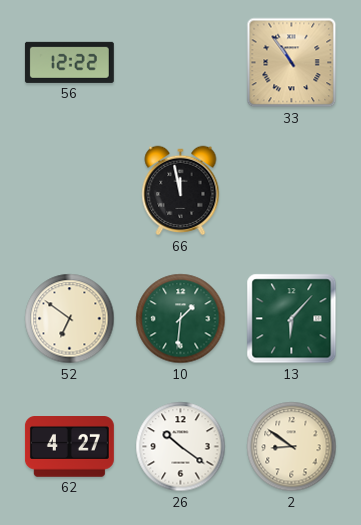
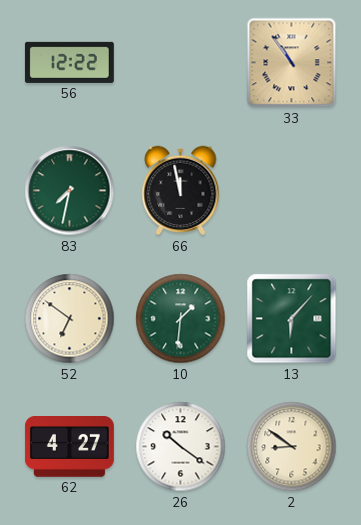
83: none -> 7:32
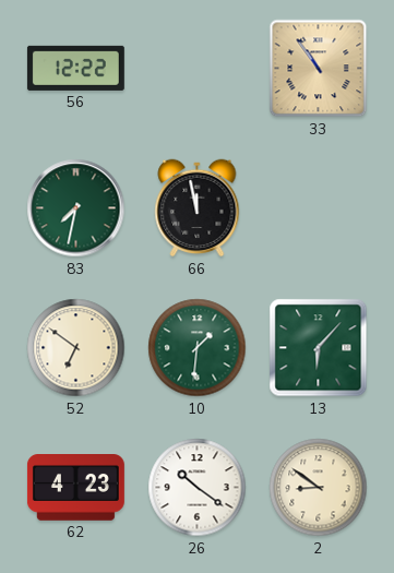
62: 4:27 -> 4:23
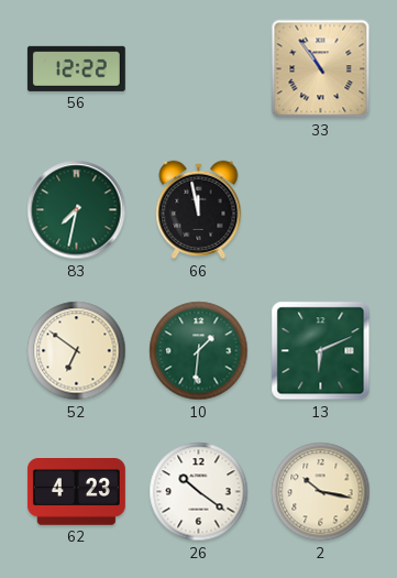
13: 6:07 -> 6:11
2: 8:51 -> 10:17
